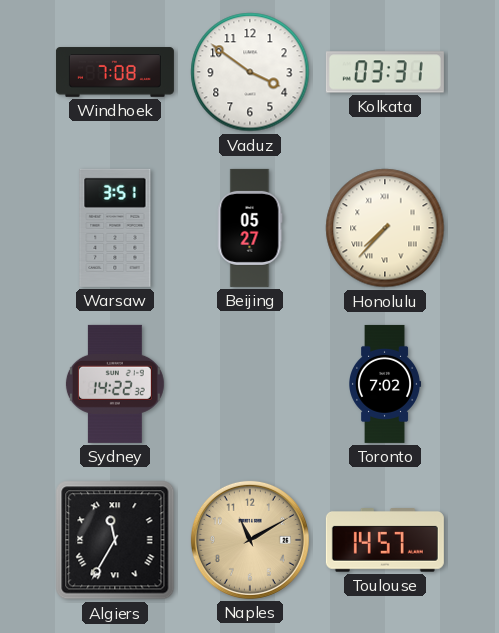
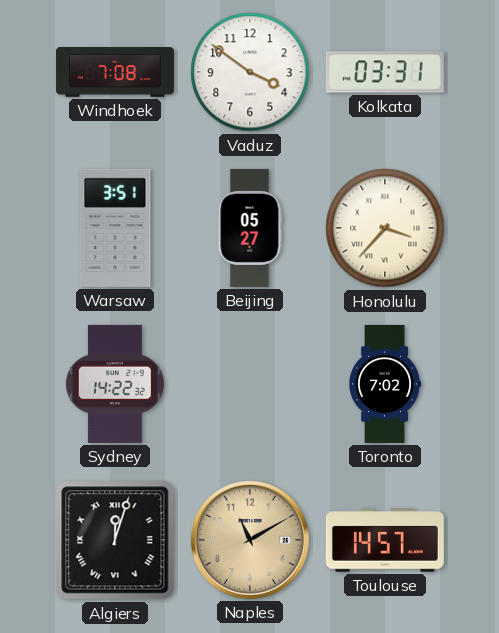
Honolulu: 7:37 -> 3:37
Algiers: 11:35 -> 12:03
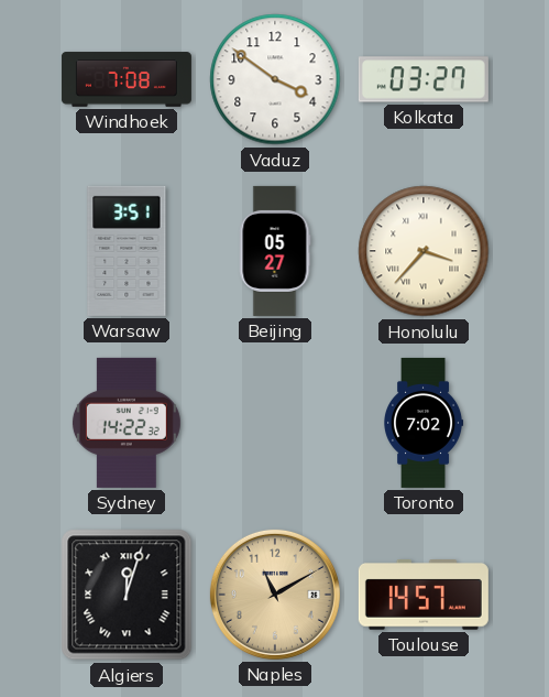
Kolkata: 03:31 -> 03:27
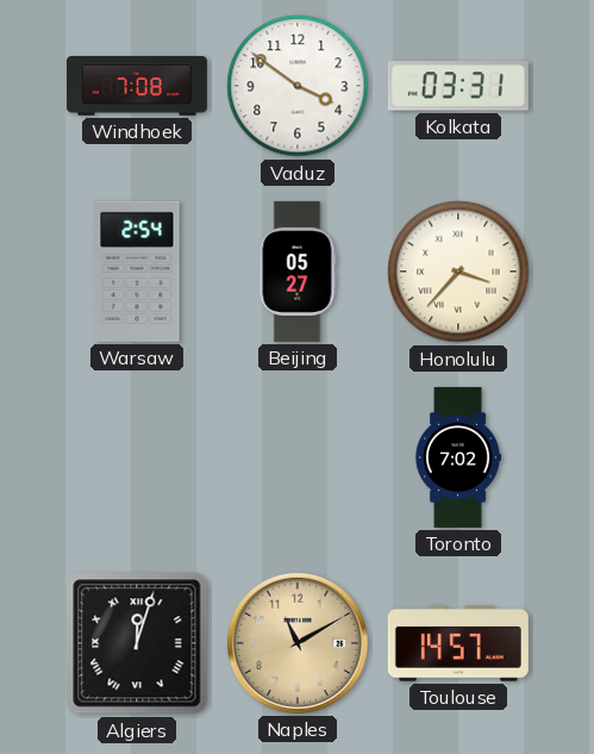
Kolkata: 03:27 -> 03:31
Warsaw: 3:51 -> 2:54
Sydney: 14:22 -> none
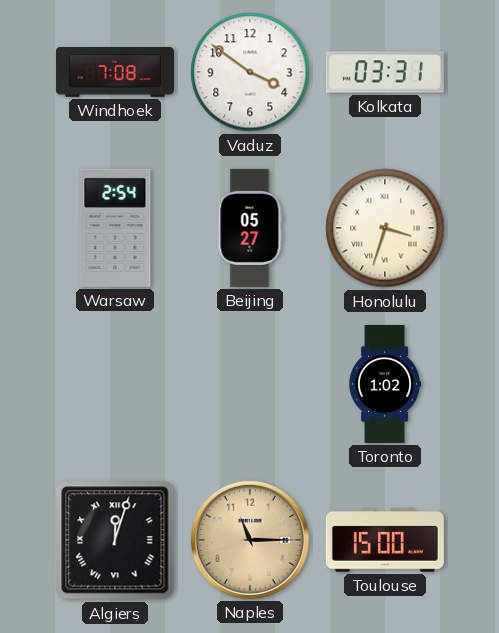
Honolulu: 3:37 -> 3:33
Toronto: 7:02 -> 1:02
Naples: 11:10 -> 11:15
Toulouse: 14:57 -> 15:00
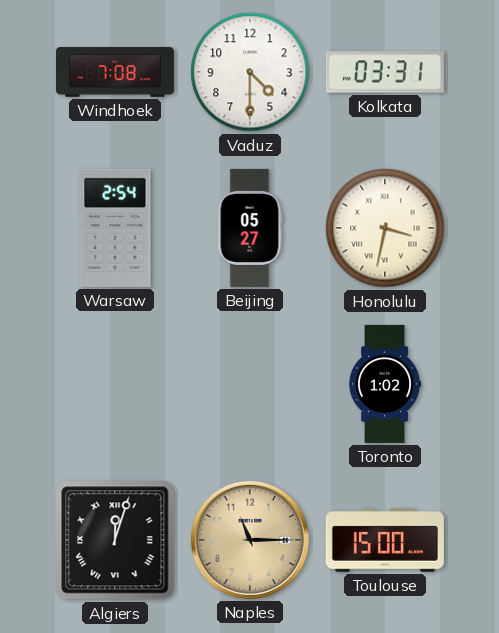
Vaduz: 3:51 -> 4:30
Honolulu: 3:33 -> 3:32
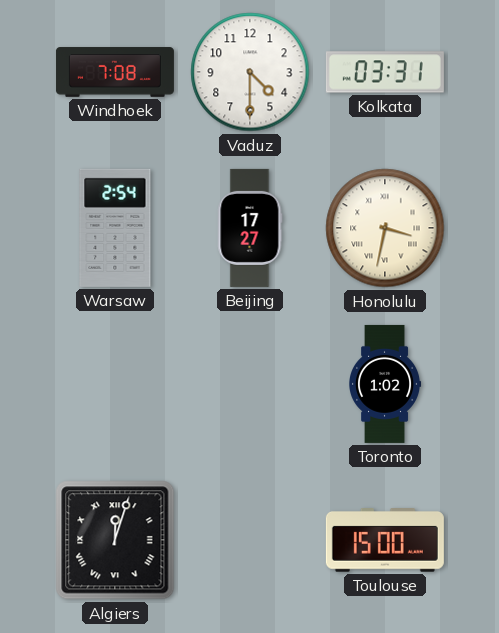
Beijing: 05:27 -> 17:27
Naples: 11:15 -> none
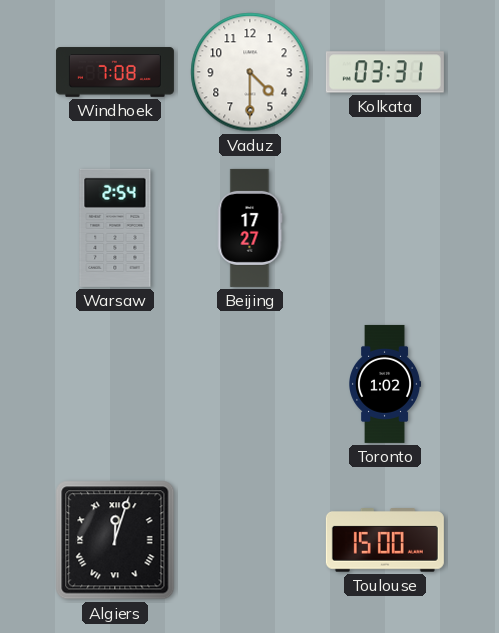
Honolulu: 3:32 -> none
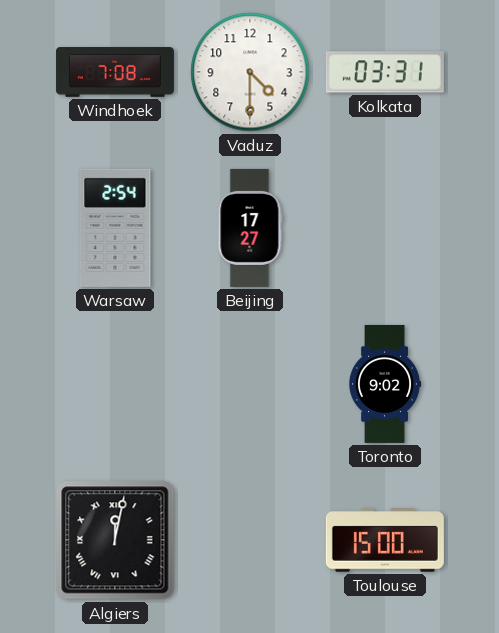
Toronto: 1:02 -> 9:02
Algiers: 12:03 -> 12:02
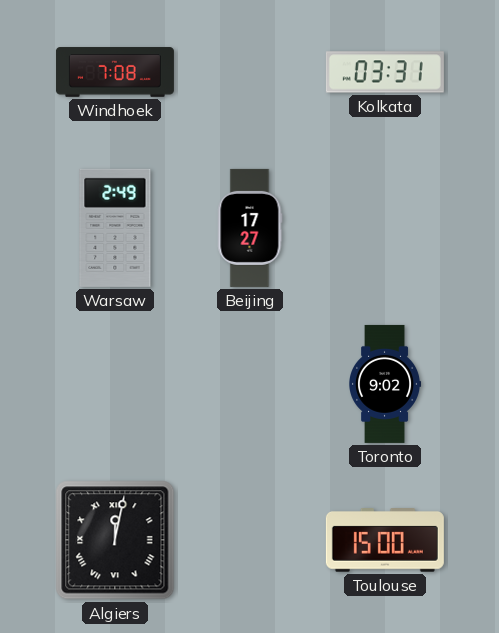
Vaduz: 4:30 -> none
Warsaw: 2:54 -> 2:49
